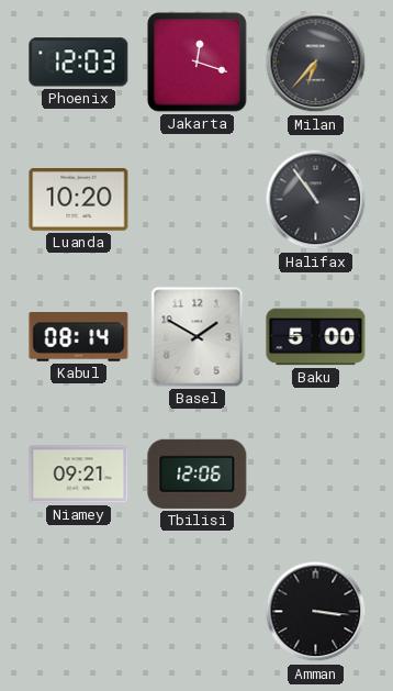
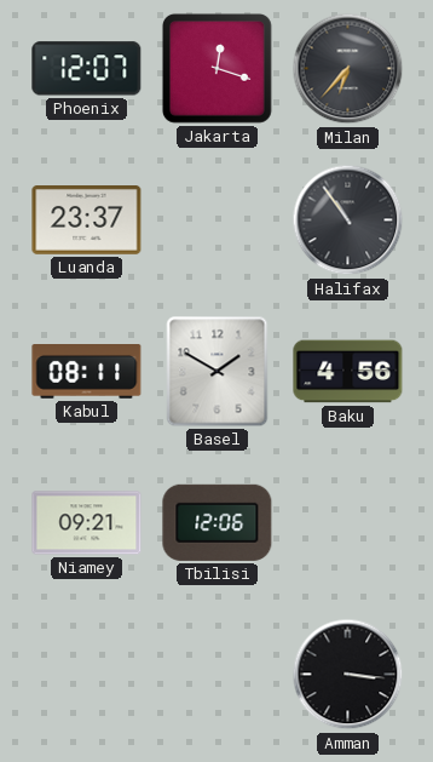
Phoenix: 12:03 -> 12:07
Luanda: 10:20 -> 23:37
Kabul: 08:14 -> 08:11
Baku: 5:00 -> 4:56
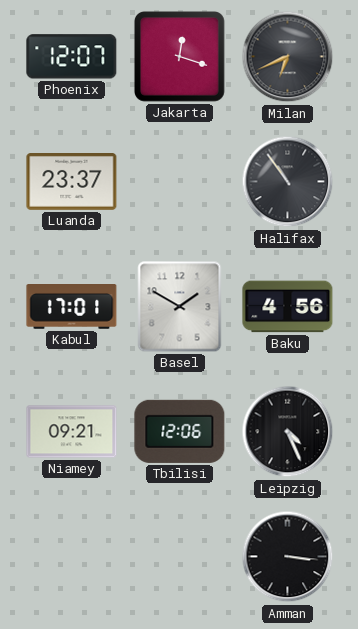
Milan: 6:37 -> 6:41
Kabul: 08:11 -> 17:01
Leipzig: none -> 4:26
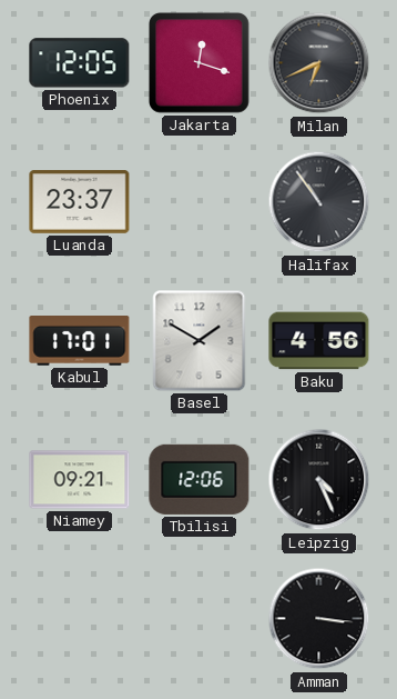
Phoenix: 12:07 -> 12:05
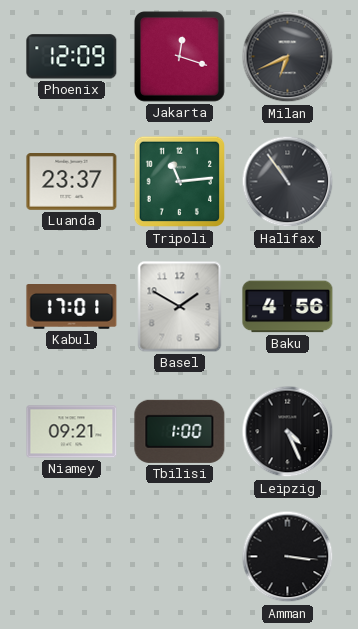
Phoenix: 12:05 -> 12:09
Tripoli: none -> 11:14
Tbilisi: 12:06 -> 1:00
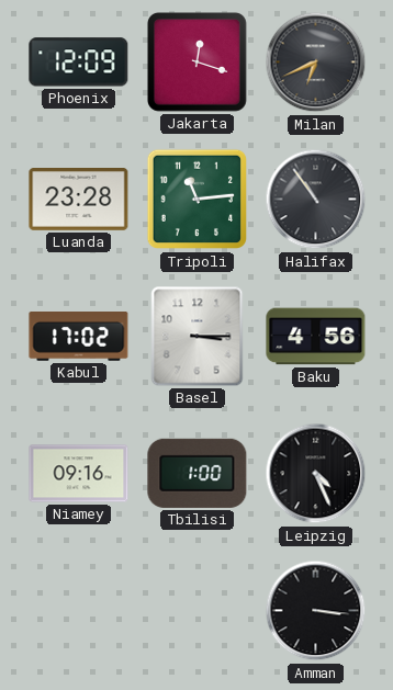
Luanda: 23:37 -> 23:28
Kabul: 17:01 -> 17:02
Basel: 1:50 -> 3:15
Niamey: 09:21 -> 09:16
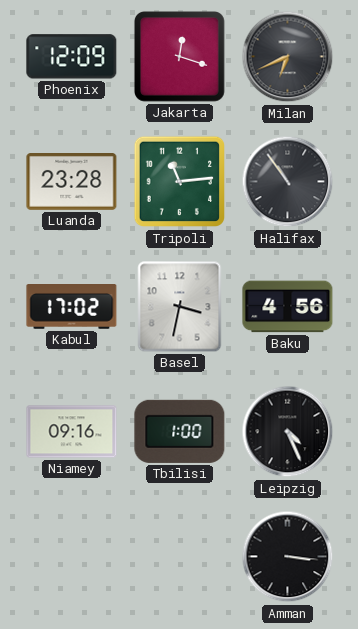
Basel: 3:15 -> 3:32
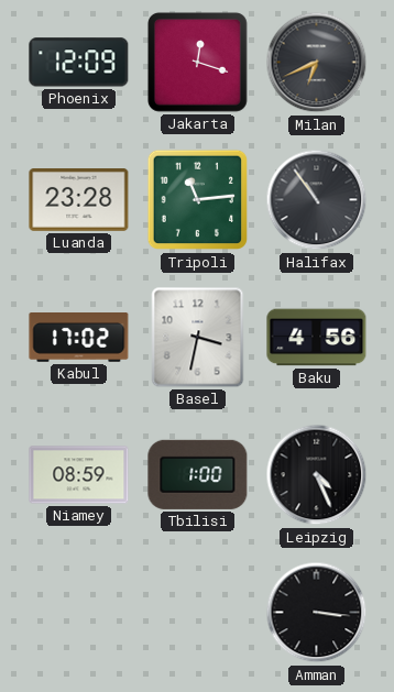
Niamey: 09:16 -> 08:59
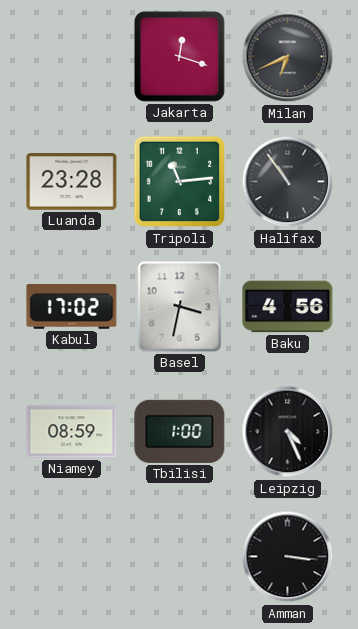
Phoenix: 12:09 -> none
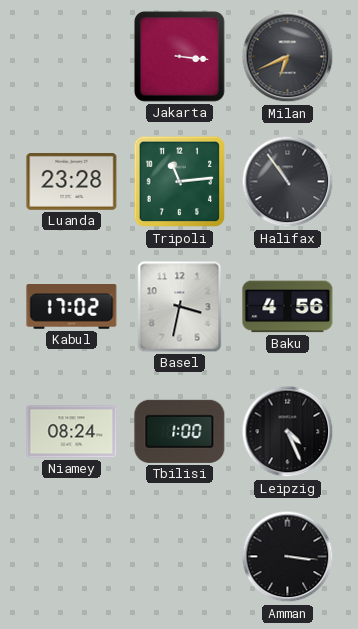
Jakarta: 12:18 -> 3:16
Niamey: 08:59 -> 08:24
